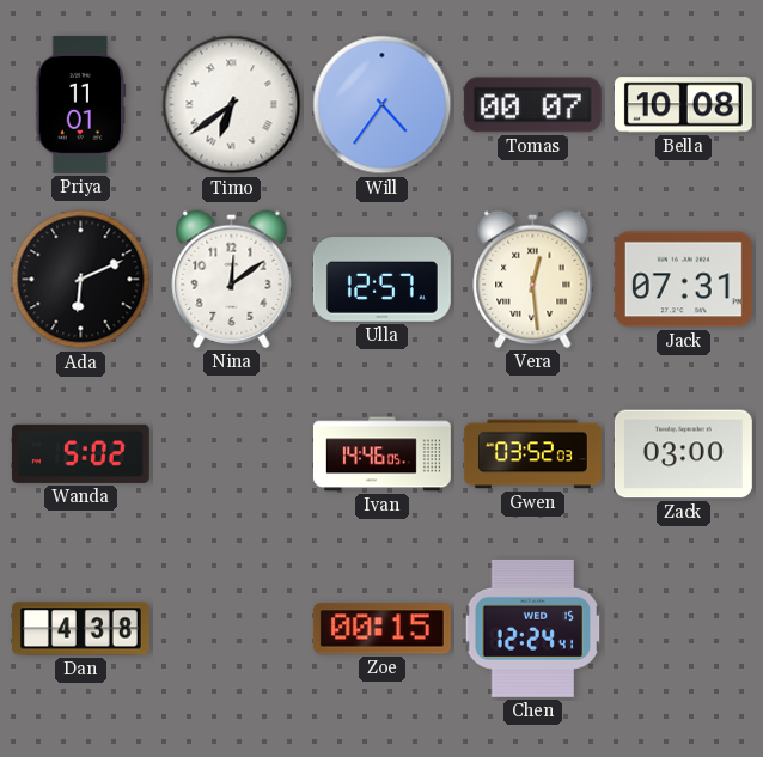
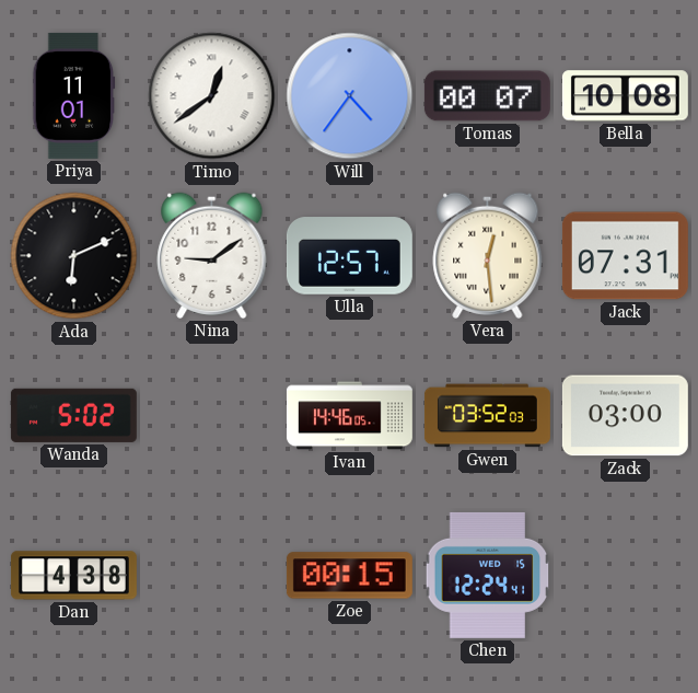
Timo: 6:39 -> 12:39
Nina: 12:09 -> 9:09
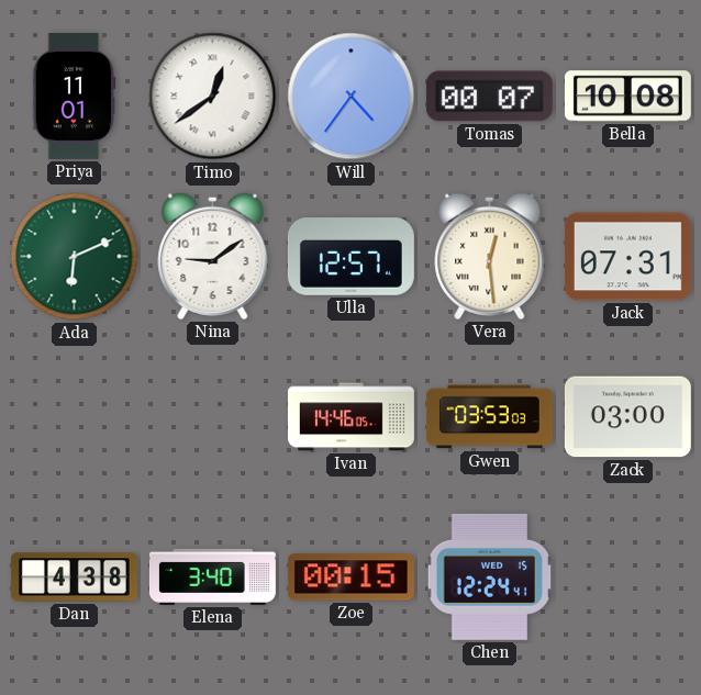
Ada dial: black -> green
Wanda: 5:02 -> none
Gwen: 03:52 -> 03:53
Elena: none -> 3:40
